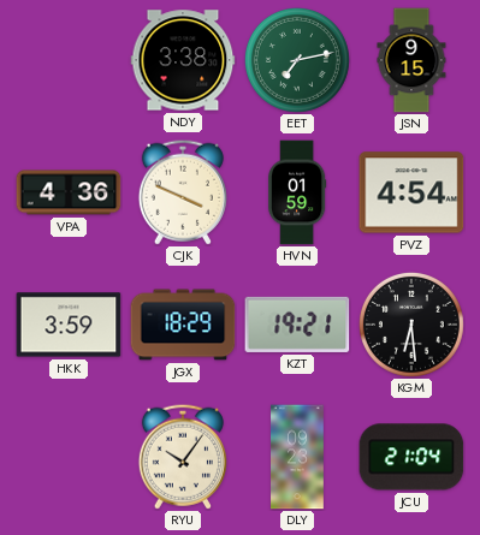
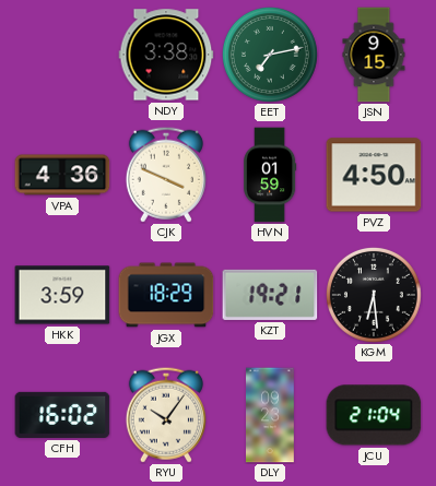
PVZ: 4:54 -> 4:50
CFH: none -> 16:02
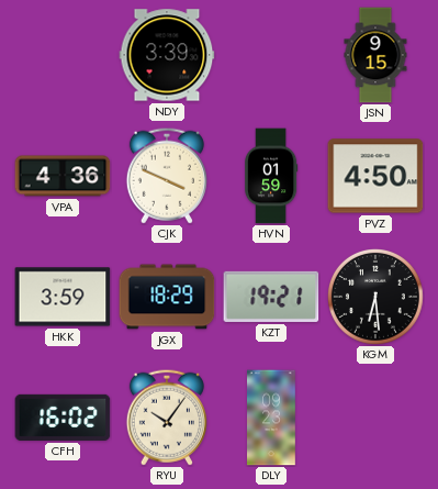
NDY: 3:38 -> 3:39
EET: 7:13 -> none
JCU: 21:04 -> none
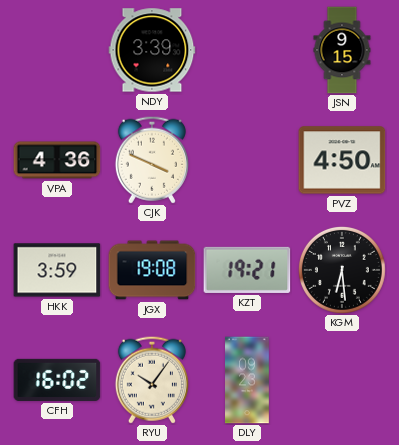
HVN: 01:59 -> none
JGX: 18:29 -> 19:08
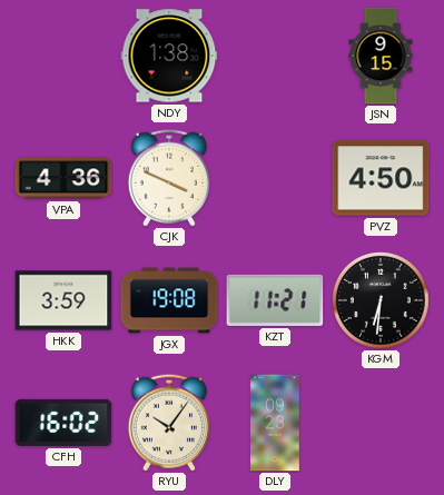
NDY: 3:39 -> 1:38
KZT: 19:21 -> 11:21
KGM: 6:29 -> 6:31
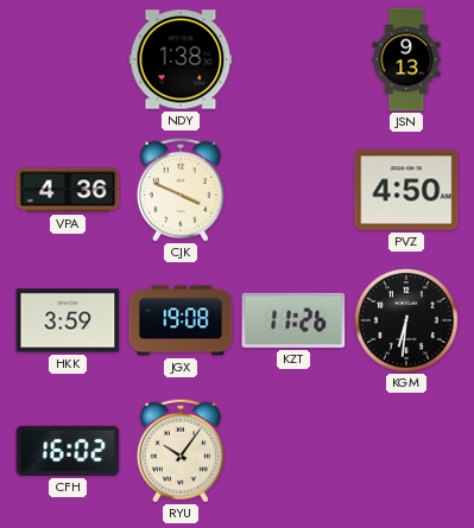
JSN: 9:15 -> 9:13
KZT: 11:21 -> 11:26
DLY: 09:23 -> none
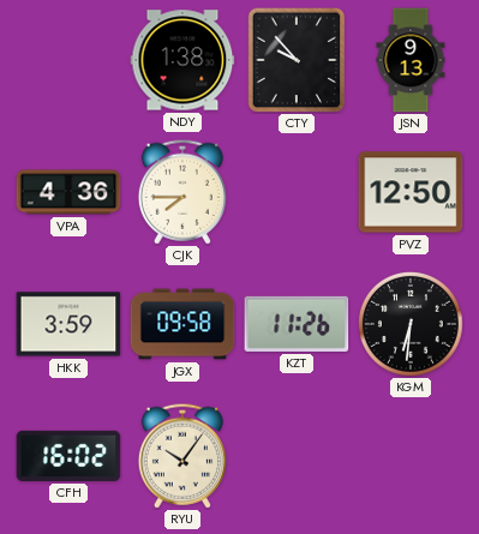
CTY: none -> 9:53
CJK: 3:49 -> 7:45
PVZ: 4:50 -> 12:50
JGX: 19:08 -> 09:58
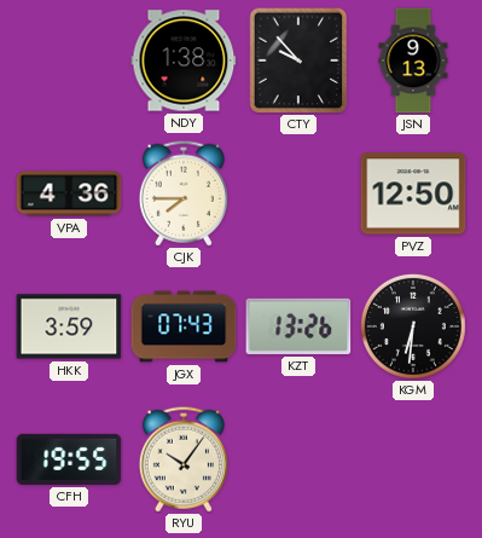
JGX: 09:58 -> 07:43
KZT: 11:26 -> 13:26
CFH: 16:02 -> 19:55
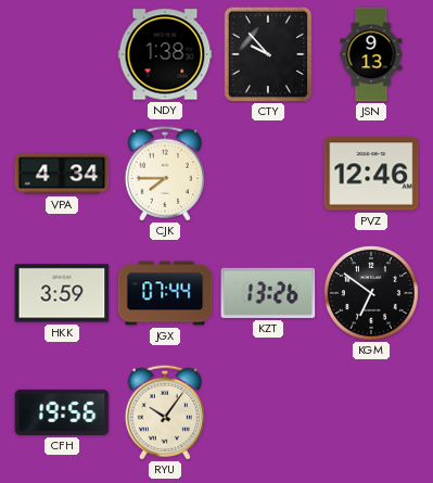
VPA: 4:36 -> 4:34
PVZ: 12:50 -> 12:46
JGX: 07:43 -> 07:44
KGM: 6:31 -> 6:51
CFH: 19:55 -> 19:56
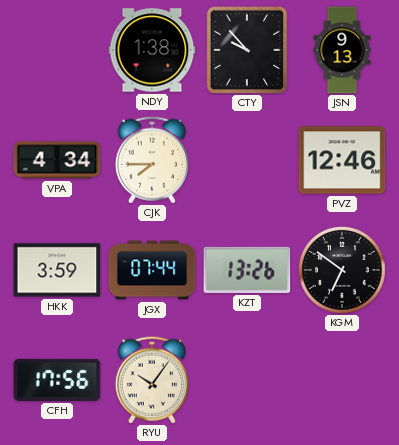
CFH: 19:56 -> 17:56
